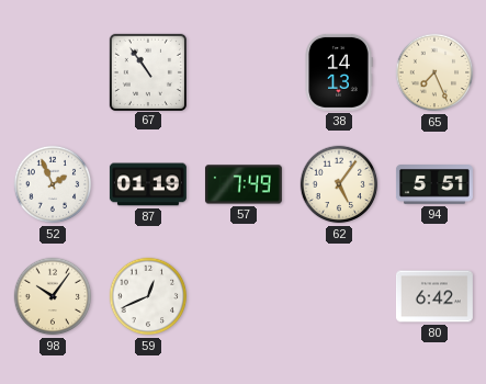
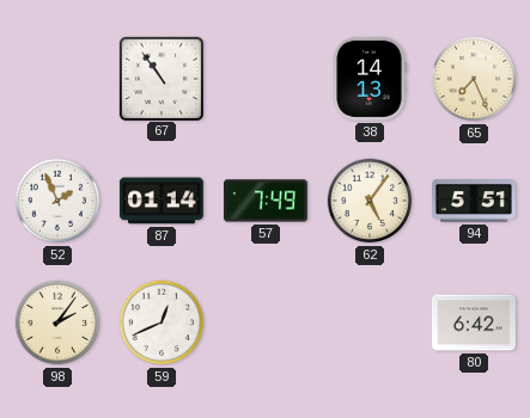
87: 01:19 -> 01:14
98: 10:06 -> 2:06
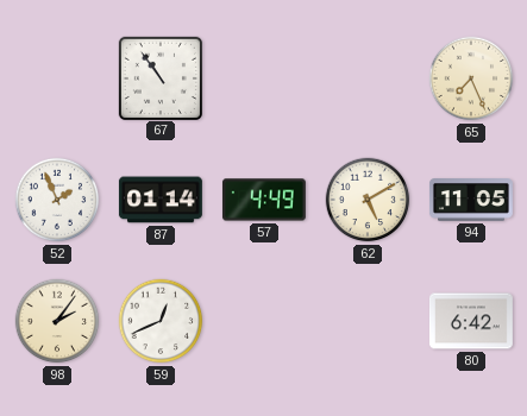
38: 14:13 -> none
57: 7:49 -> 4:49
62: 5:06 -> 5:10
94: 5:51 -> 11:05
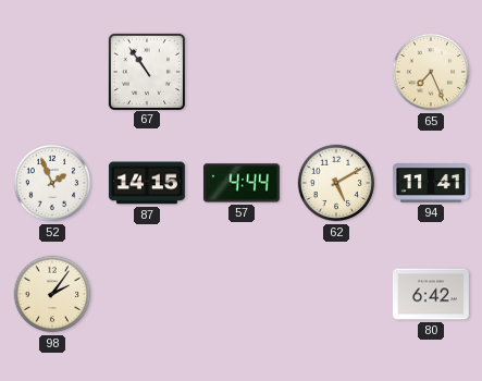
87: 01:14 -> 14:15
57: 4:49 -> 4:44
94: 11:05 -> 11:41
59: 12:41 -> none
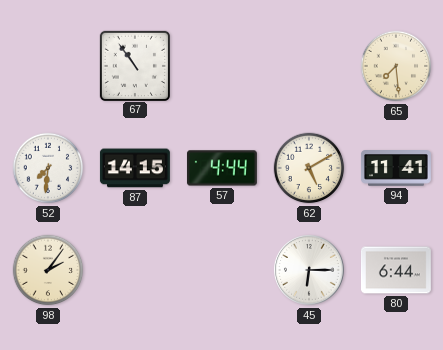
65: 7:26 -> 7:29
52: 1:56 -> 7:31
45: none -> 6:15
80: 6:42 -> 6:44
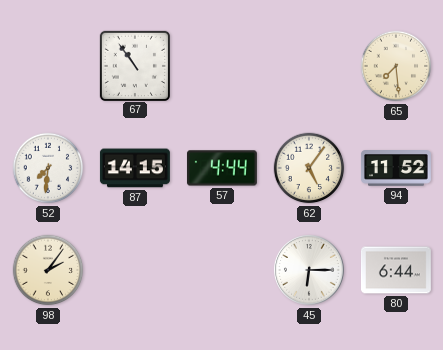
62: 5:10 -> 5:06
94: 11:41 -> 11:52
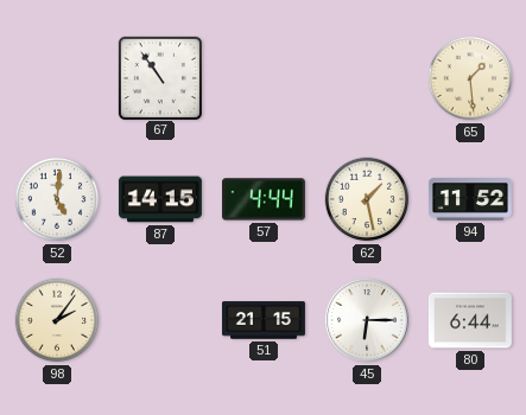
65: 7:29 -> 1:29
52: 7:31 -> 5:01
62: 5:06 -> 1:28
51: none -> 21:15
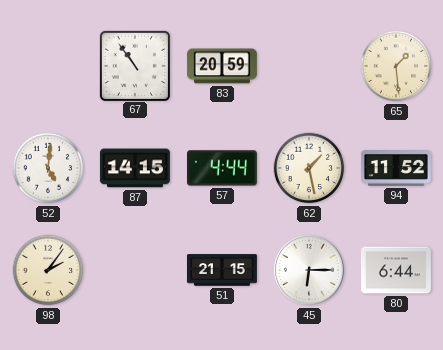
83: none -> 20:59
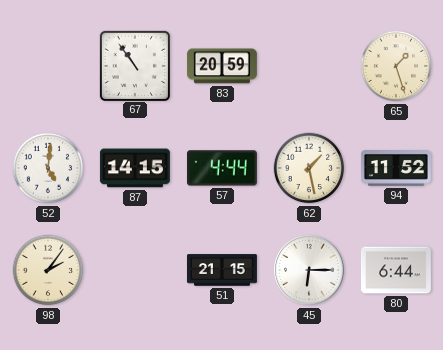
65: 1:29 -> 1:27
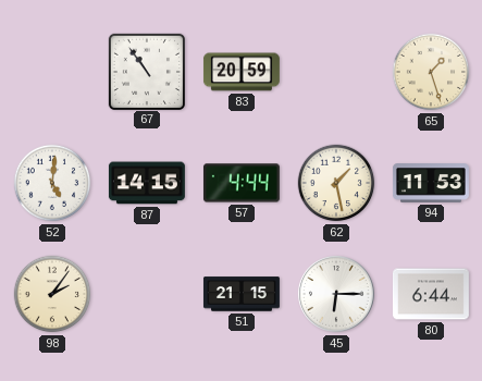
94: 11:52 -> 11:53
